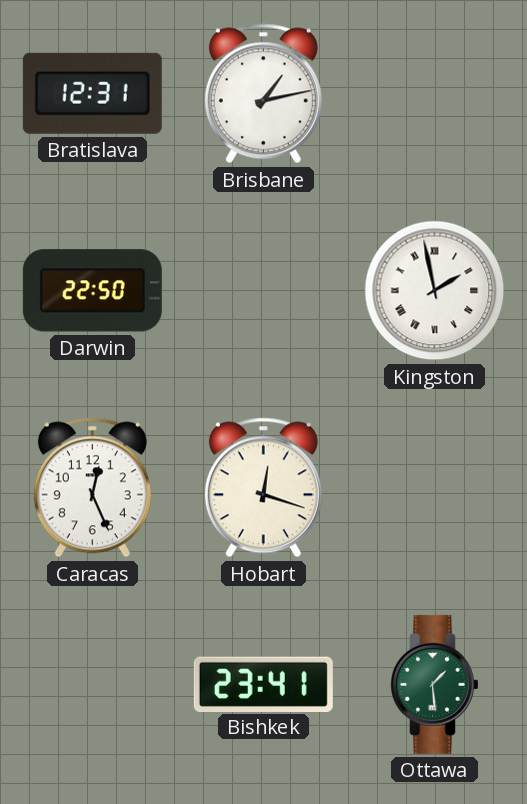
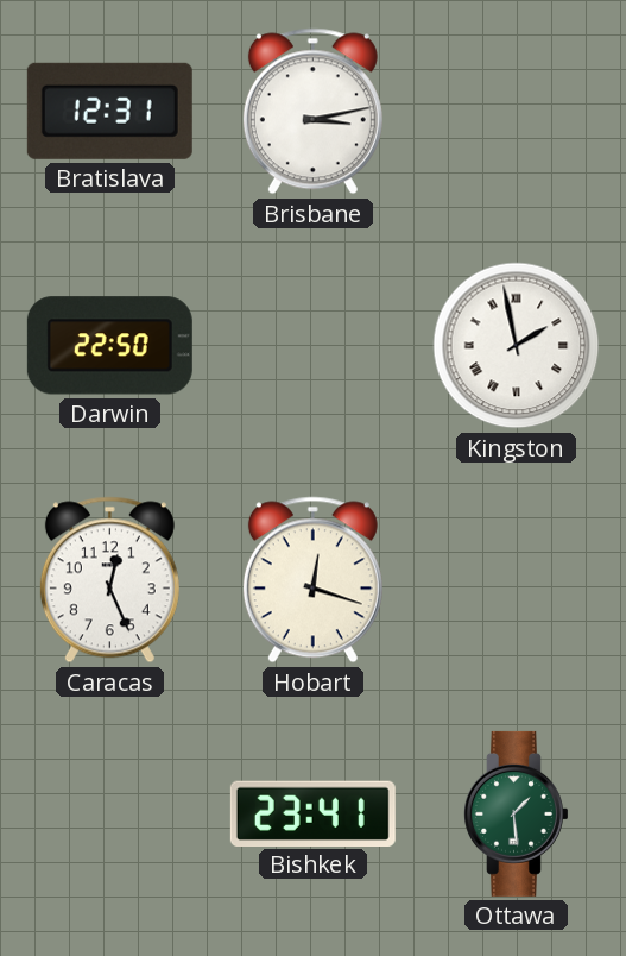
Brisbane: 1:13 -> 3:13
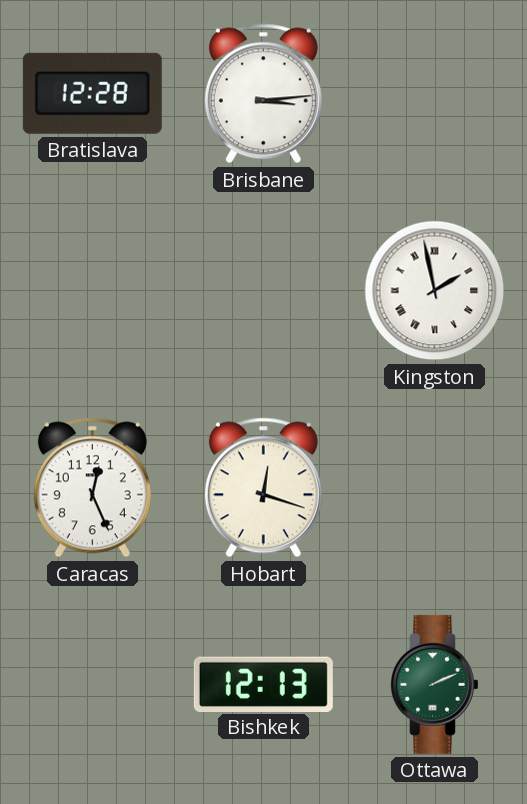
Bratislava: 12:31 -> 12:28
Brisbane: 3:13 -> 3:14
Darwin: 22:50 -> none
Bishkek: 23:41 -> 12:13
Ottawa: 1:29 -> 2:11
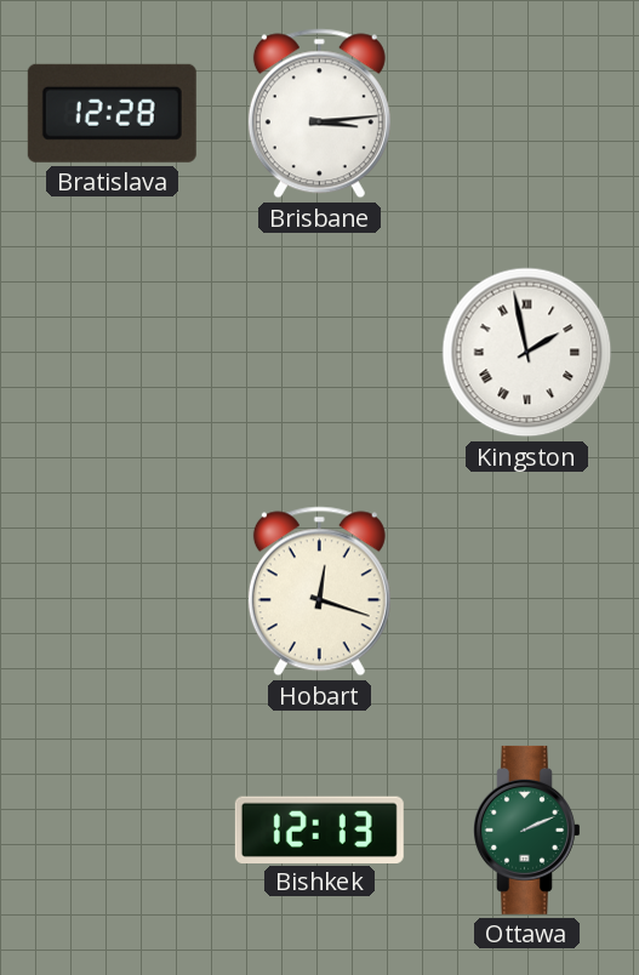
Caracas: 12:26 -> none
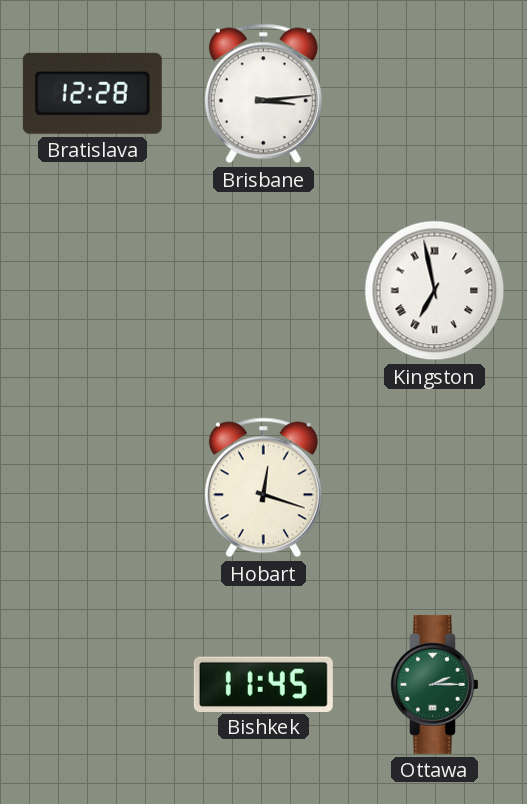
Kingston: 1:58 -> 6:58
Bishkek: 12:13 -> 11:45
Ottawa: 2:11 -> 2:15
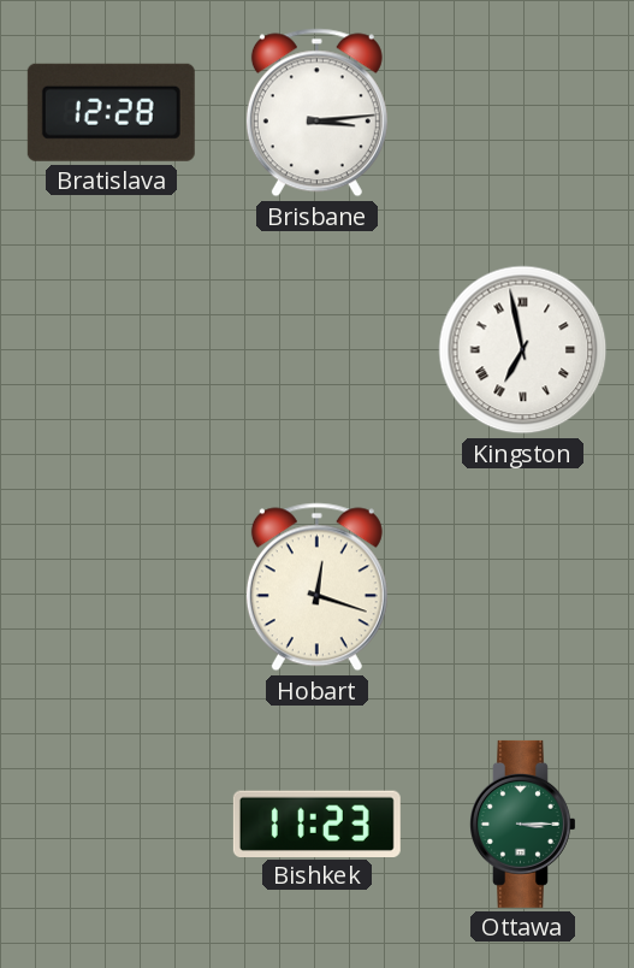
Bishkek: 11:45 -> 11:23
Ottawa: 2:15 -> 3:15
